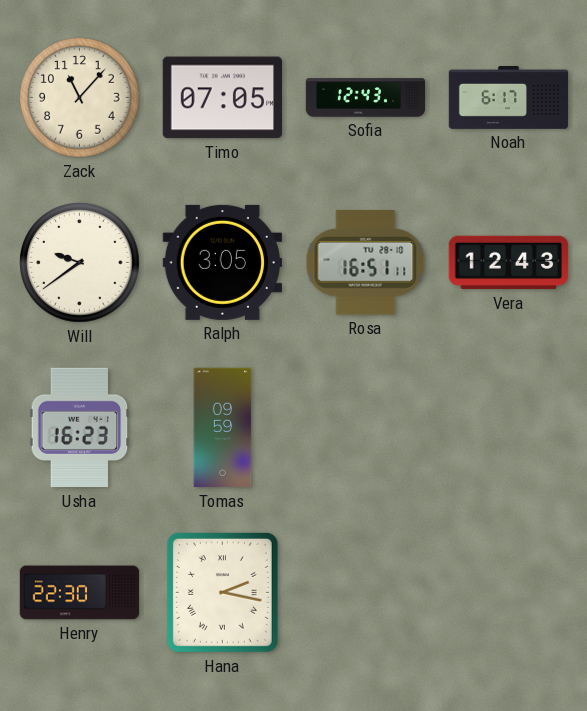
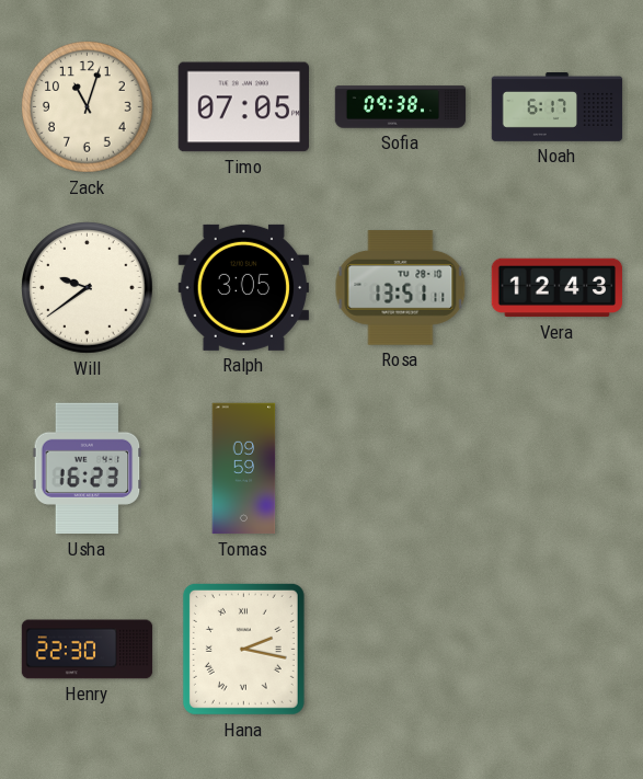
Zack: 11:07 -> 11:03
Sofia: 12:43 -> 09:38
Rosa: 16:51 -> 13:51
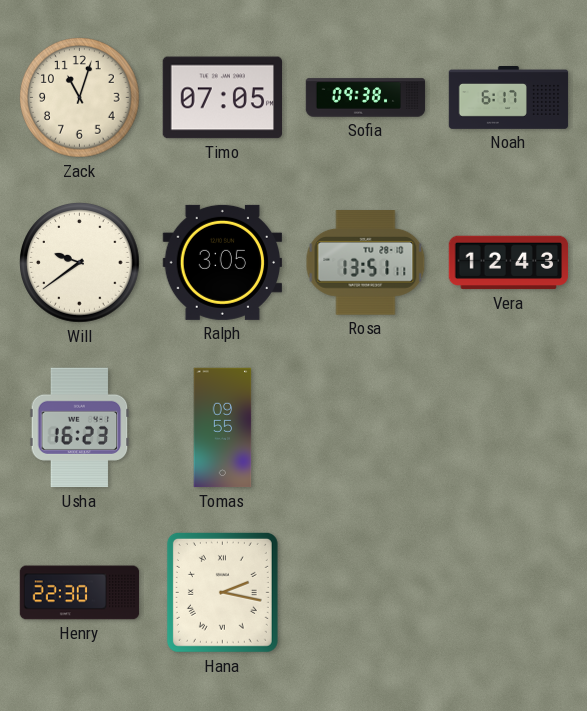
Tomas: 09:59 -> 09:55
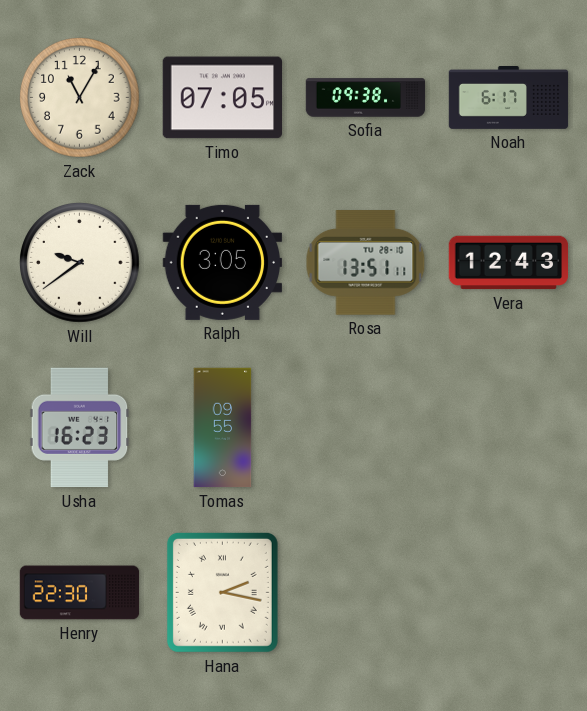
Zack: 11:03 -> 11:05
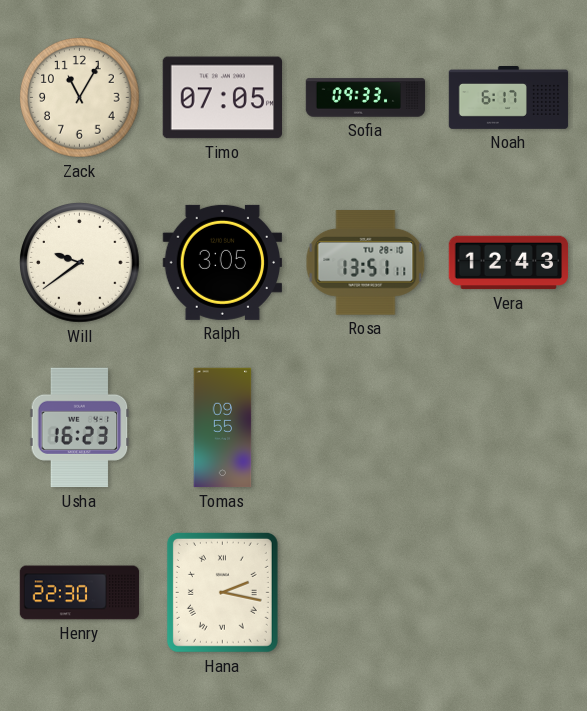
Sofia: 09:38 -> 09:33
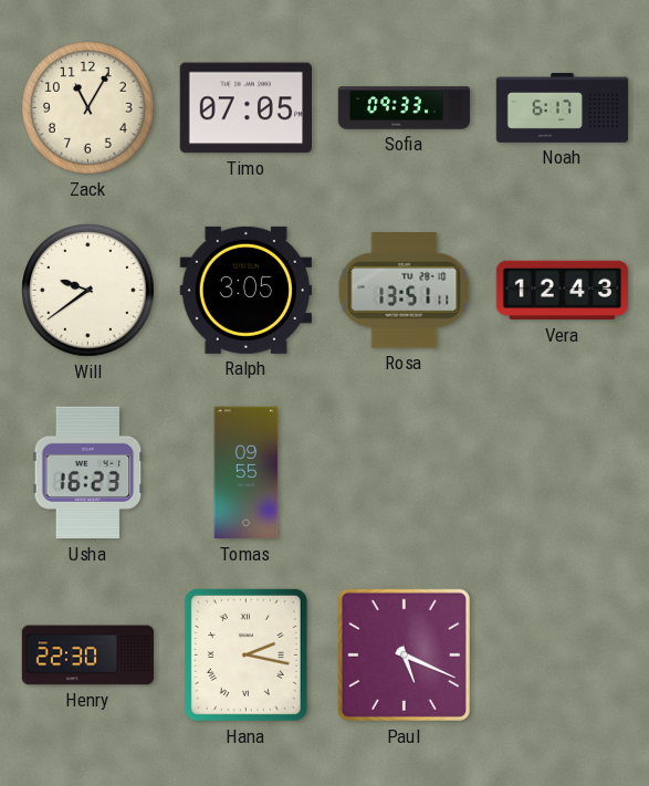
Paul: none -> 5:19
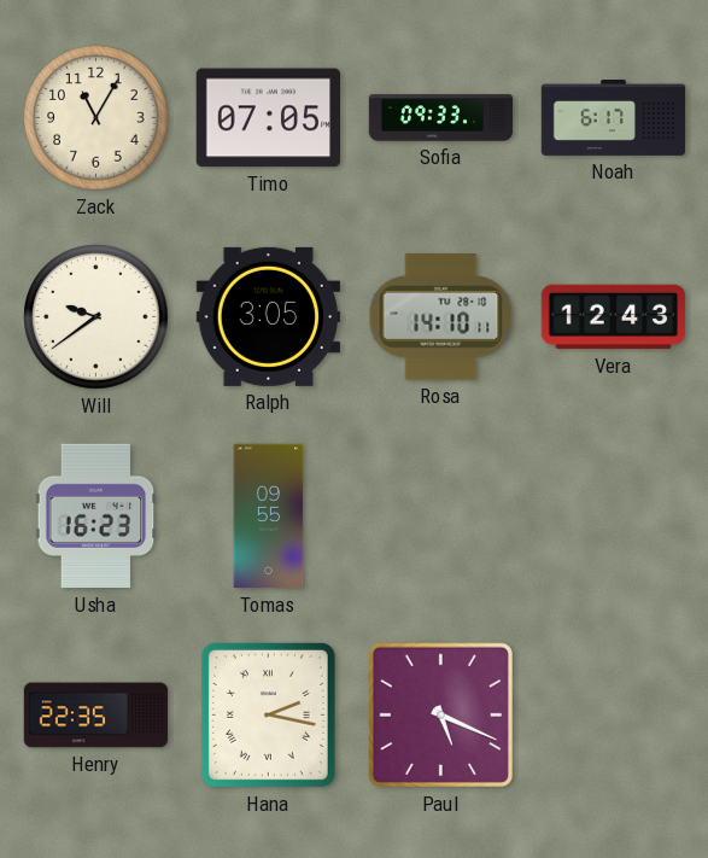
Rosa: 13:51 -> 14:10
Henry: 22:30 -> 22:35
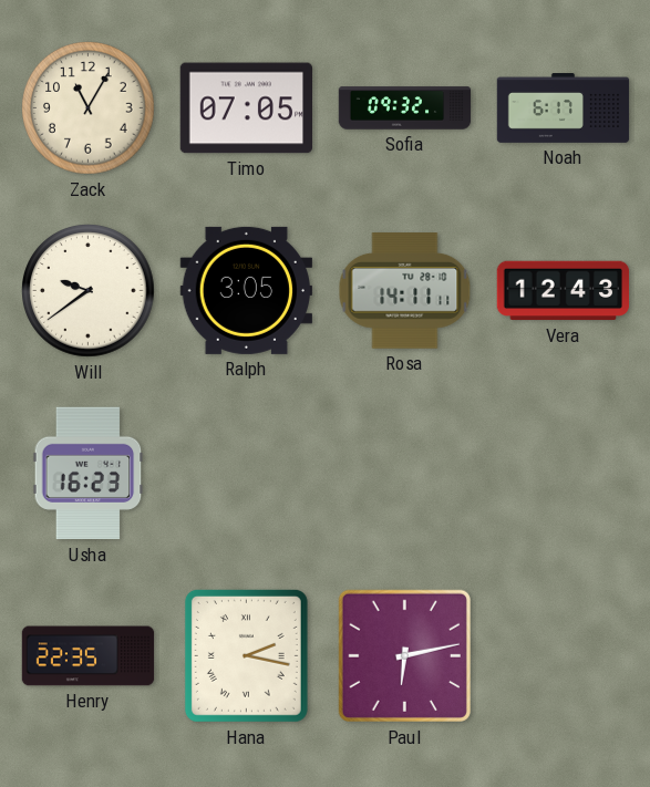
Sofia: 09:33 -> 09:32
Rosa: 14:10 -> 14:11
Tomas: 09:55 -> none
Paul: 5:19 -> 6:13
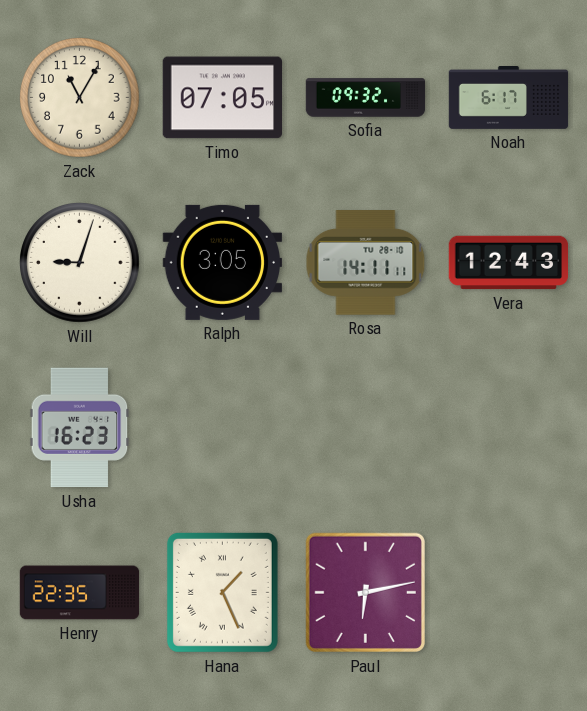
Will: 9:39 -> 9:03
Hana: 2:17 -> 1:26
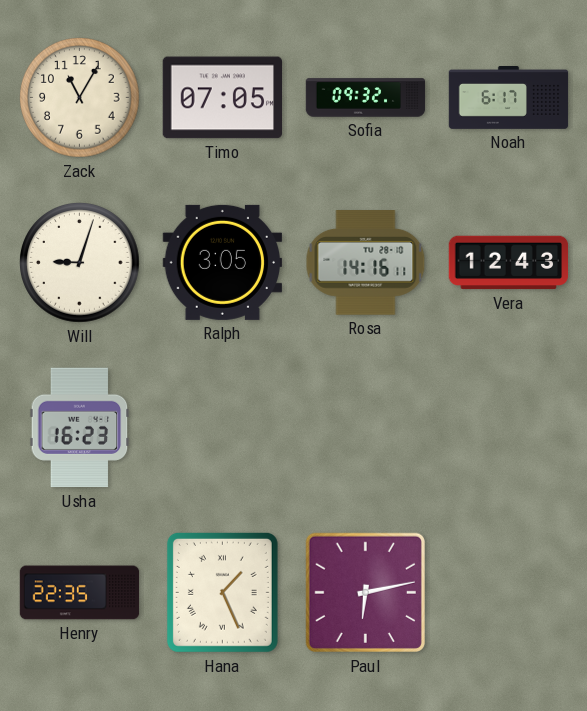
Rosa: 14:11 -> 14:16
